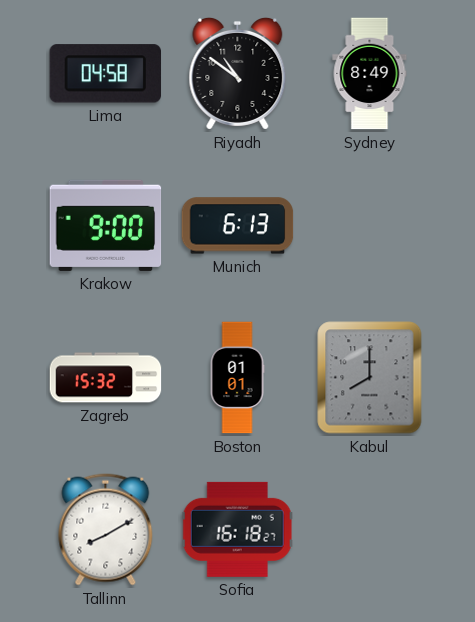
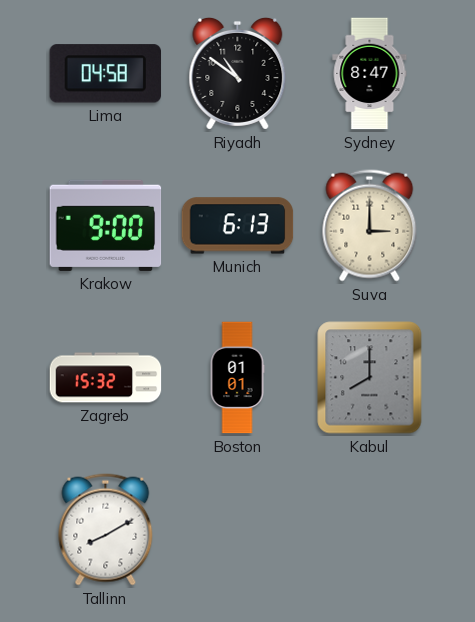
Sydney: 8:49 -> 8:47
Suva: none -> 3:00
Sofia: 16:18 -> none
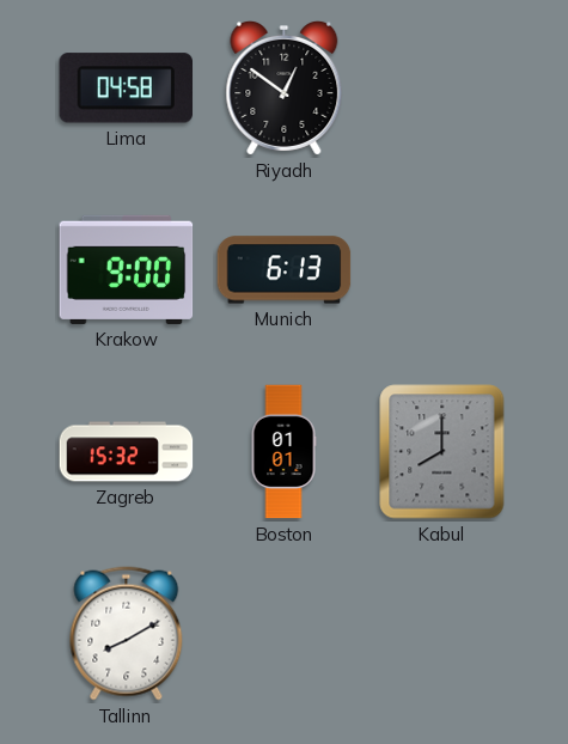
Riyadh: 10:51 -> 12:51
Sydney: 8:47 -> none
Suva: 3:00 -> none
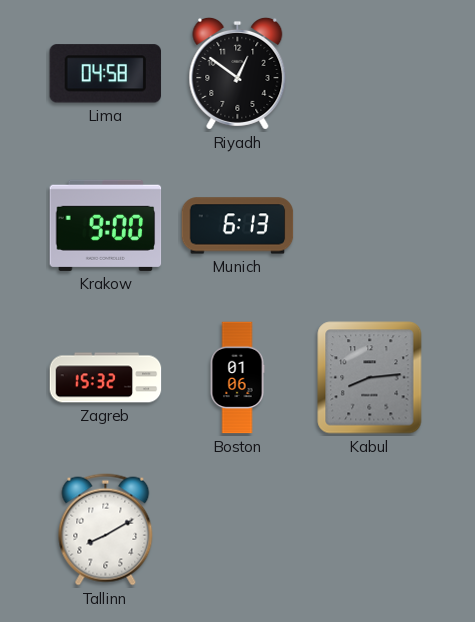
Boston: 01:01 -> 01:06
Kabul: 8:00 -> 8:14
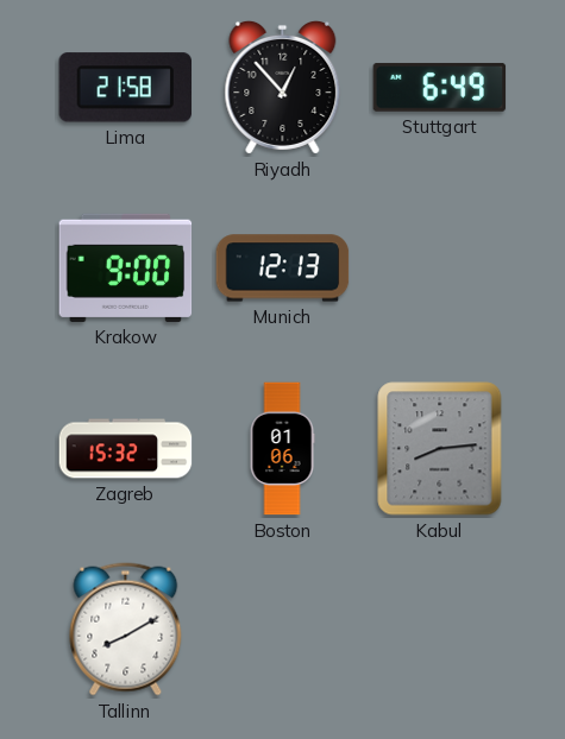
Lima: 04:58 -> 21:58
Riyadh: 12:51 -> 12:53
Stuttgart: none -> 6:49
Munich: 6:13 -> 12:13
